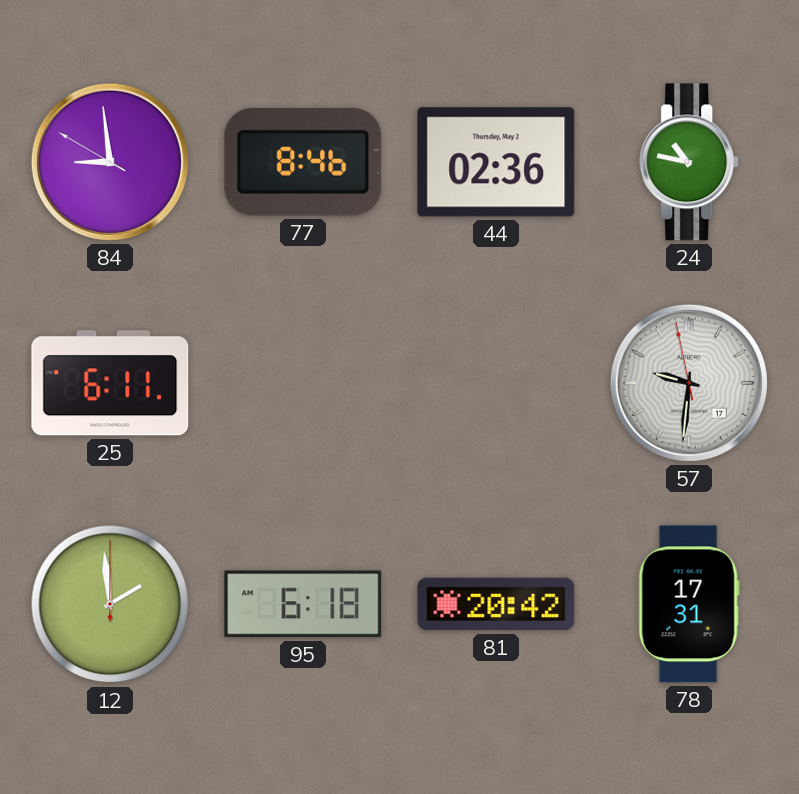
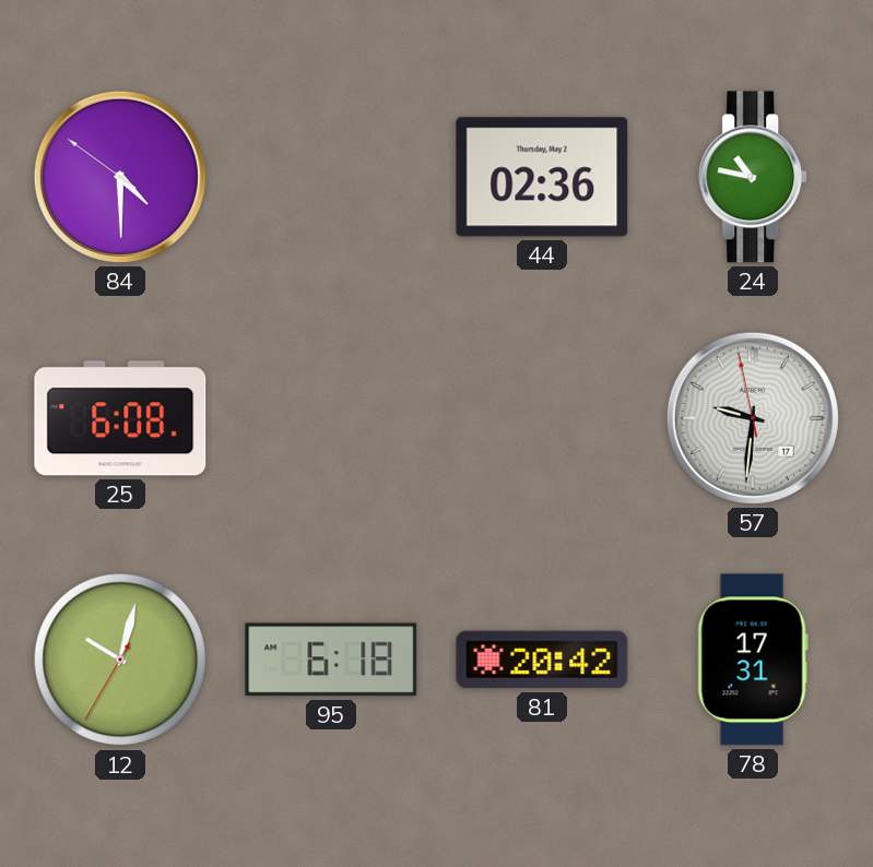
84: 8:58 -> 4:29
77: 8:46 -> none
25: 6:11 -> 6:08
12: 1:59 -> 10:02
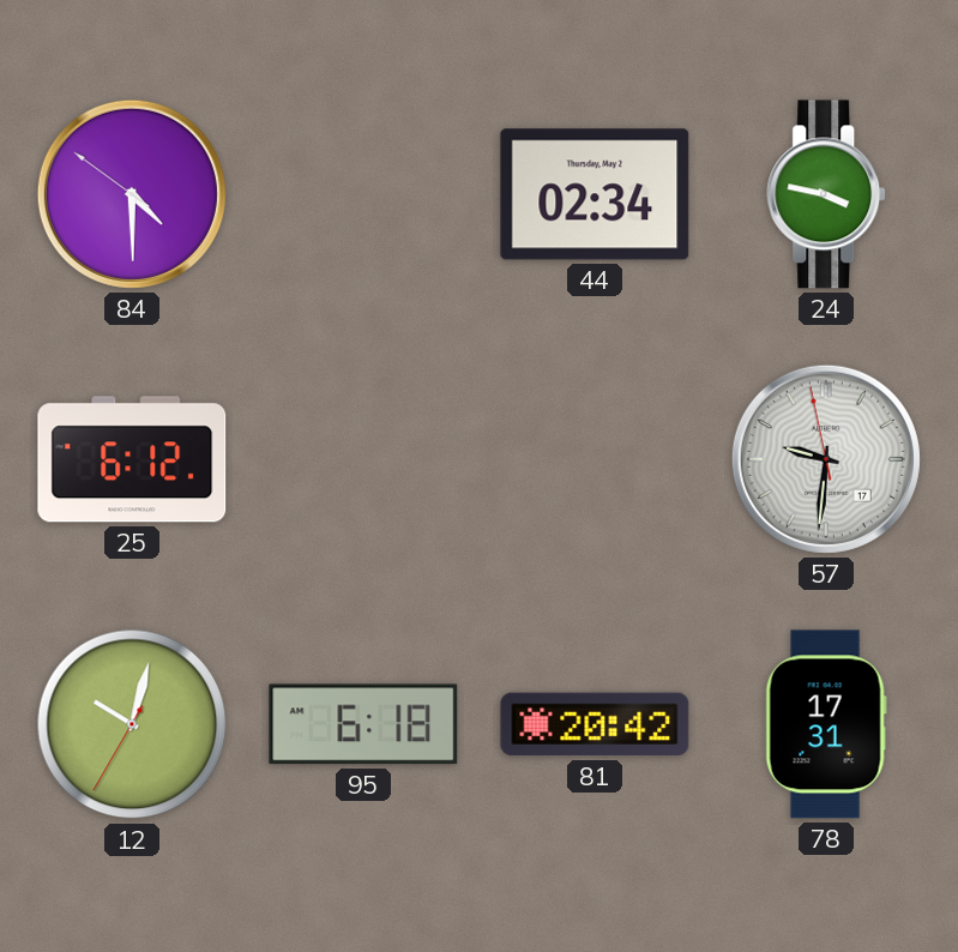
44: 02:36 -> 02:34
24: 10:47 -> 3:47
25: 6:08 -> 6:12
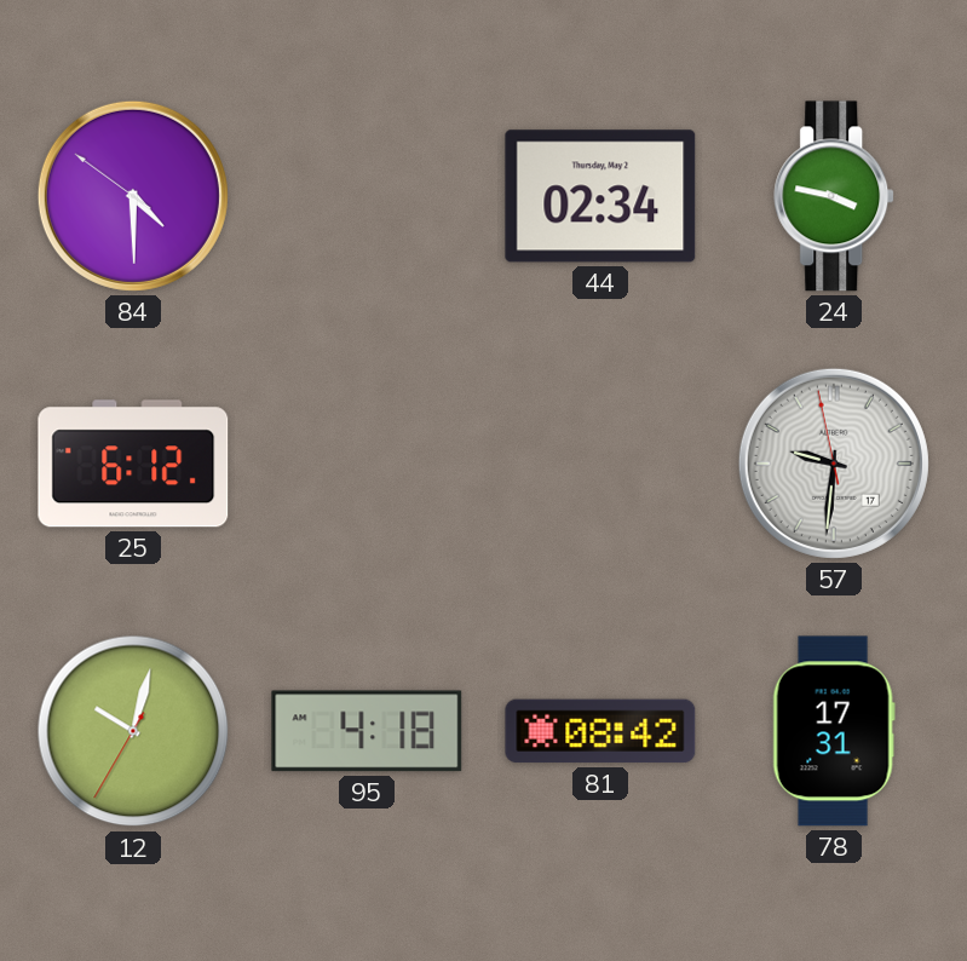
95: 6:18 -> 4:18
81: 20:42 -> 08:42
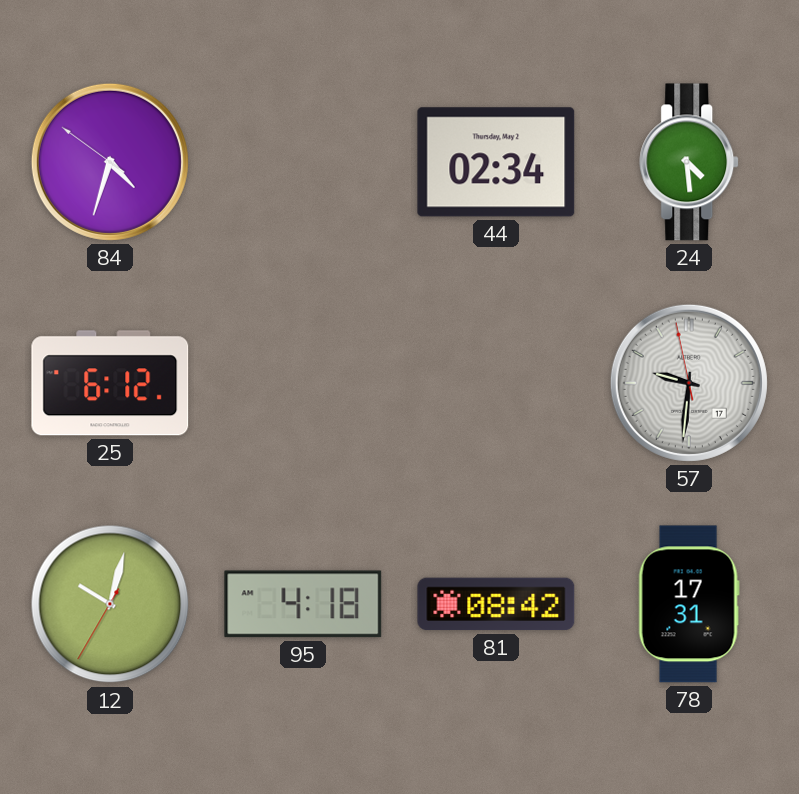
84: 4:29 -> 4:32
24: 3:47 -> 4:29
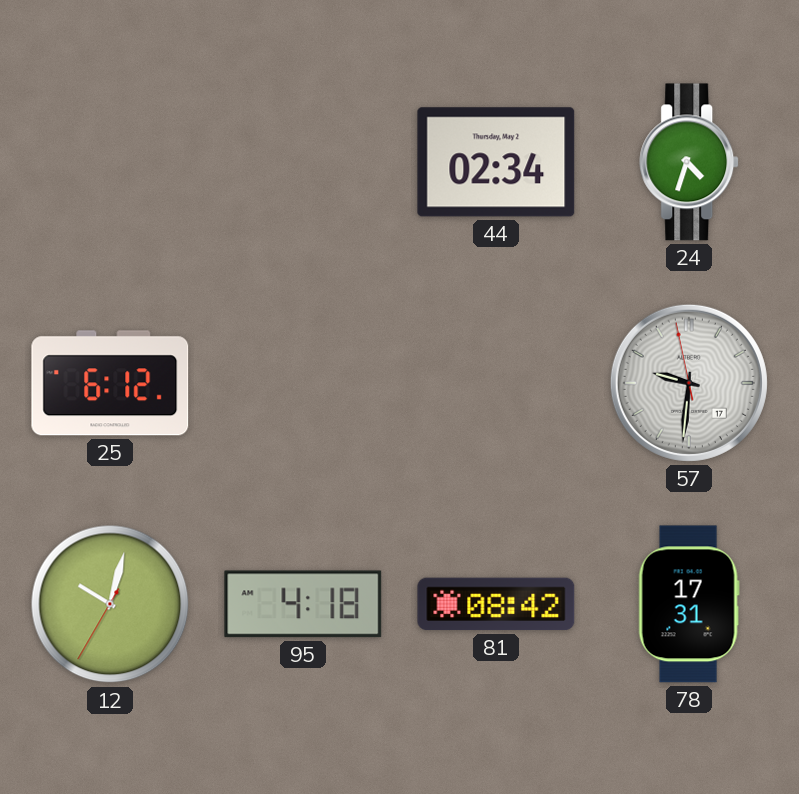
84: 4:32 -> none
24: 4:29 -> 4:33
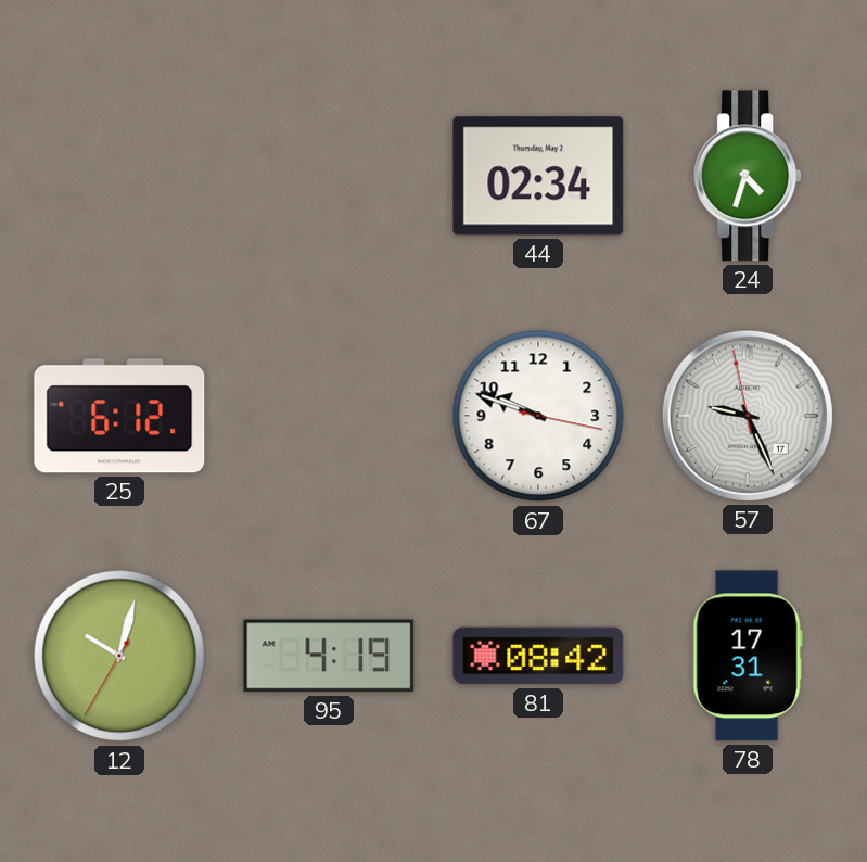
67: none -> 9:48
57: 9:30 -> 9:25
95: 4:18 -> 4:19
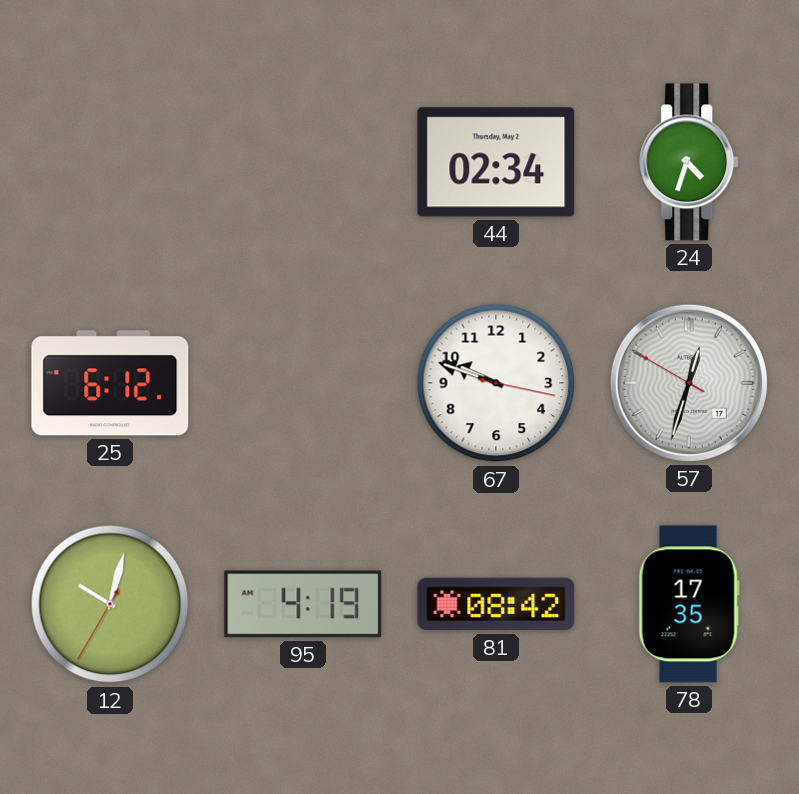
57: 9:25 -> 12:32
78: 17:31 -> 17:35
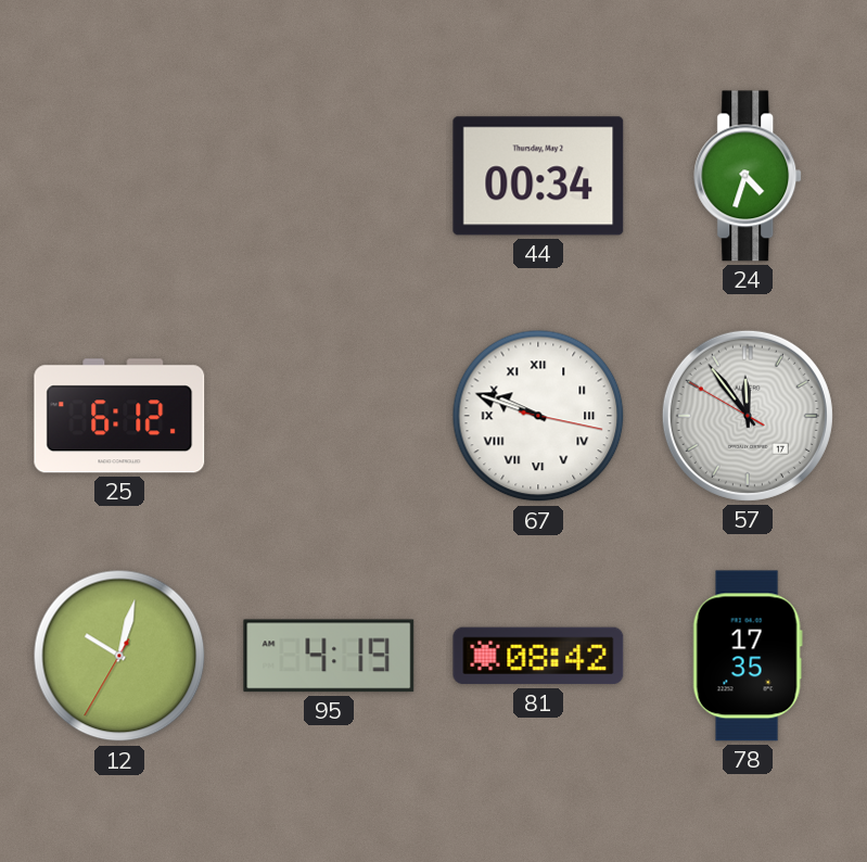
44: 02:34 -> 00:34
67 numerals: Arabic -> Roman
57: 12:32 -> 11:53
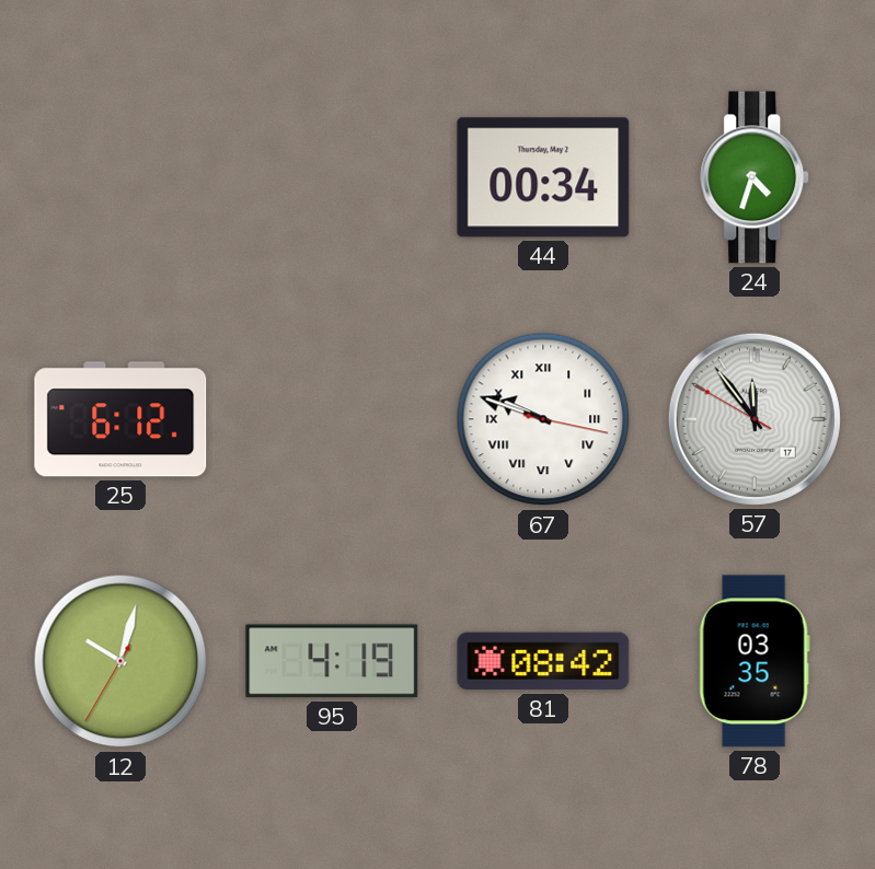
78: 17:35 -> 03:35
